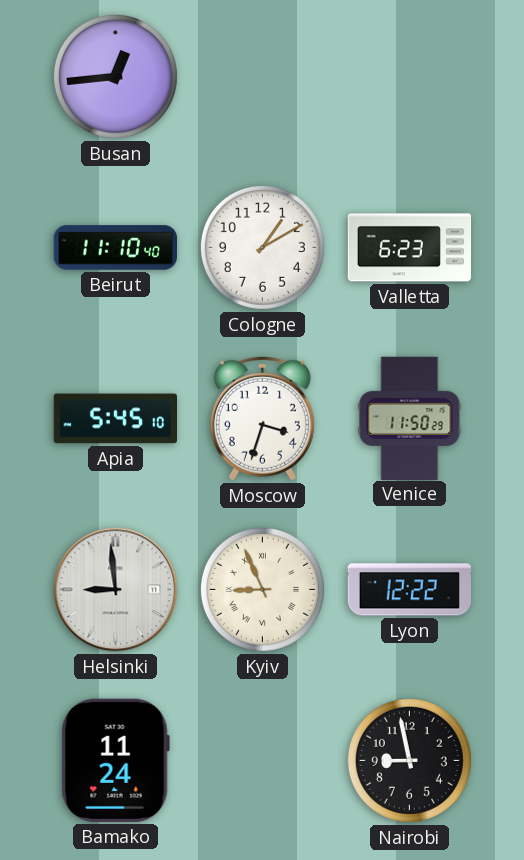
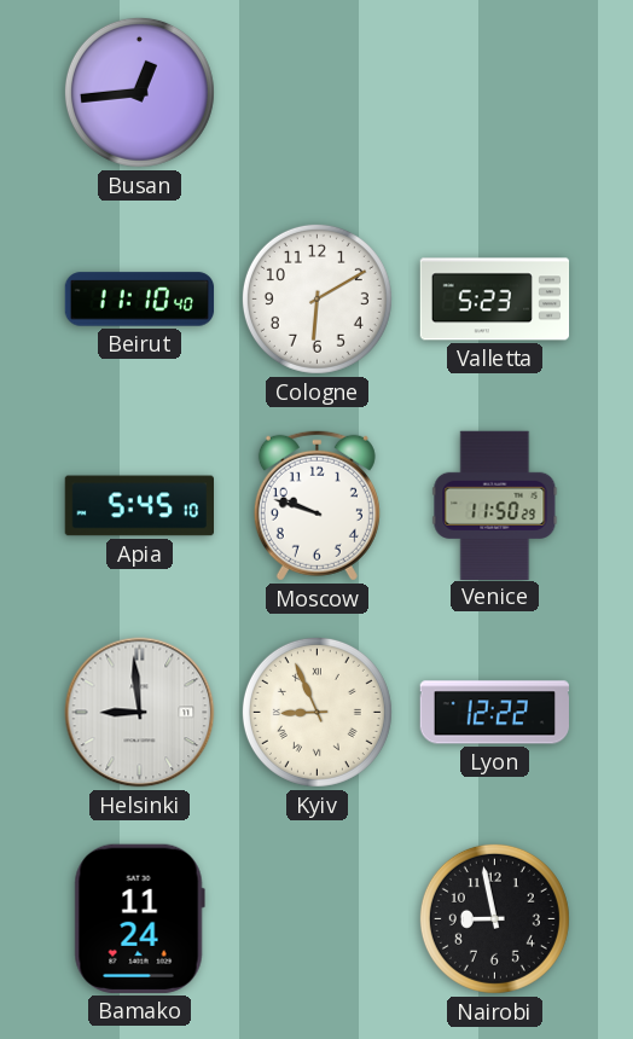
Cologne: 1:10 -> 6:10
Valletta: 6:23 -> 5:23
Moscow: 3:33 -> 9:48
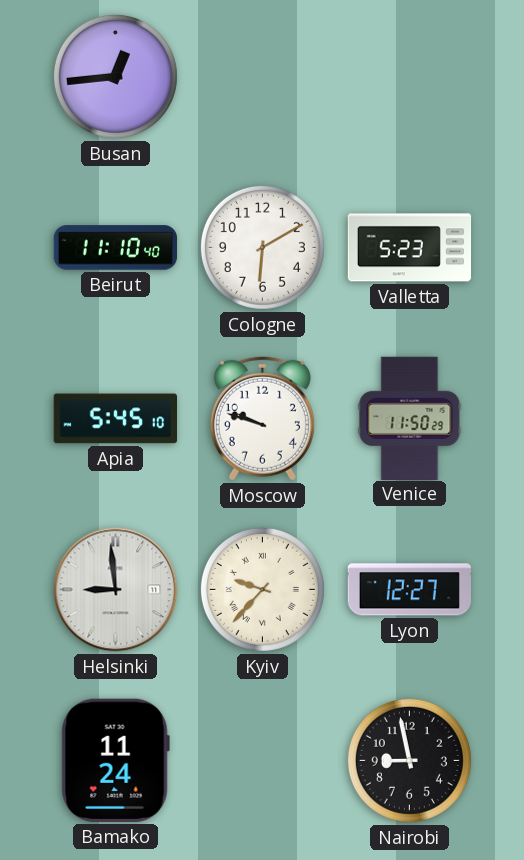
Kyiv: 8:56 -> 9:37
Lyon: 12:22 -> 12:27
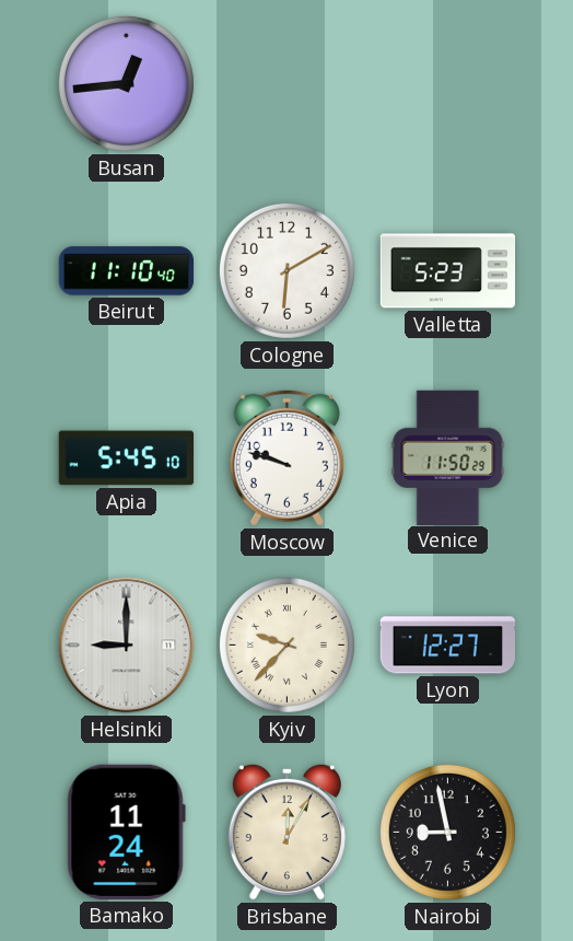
Helsinki: 8:59 -> 9:00
Brisbane: none -> 12:05
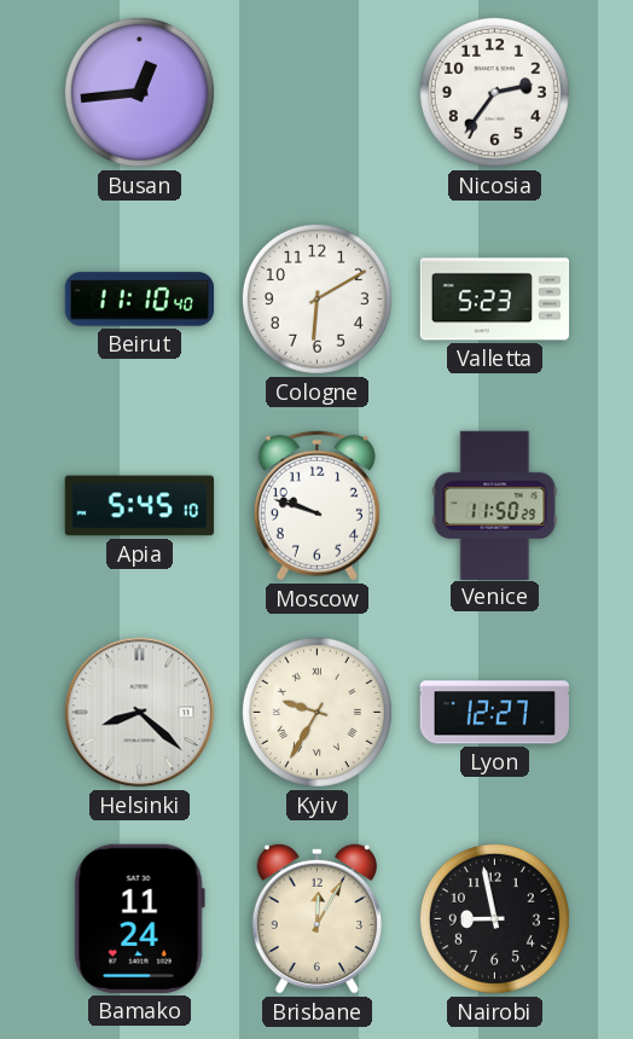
Nicosia: none -> 2:36
Helsinki: 9:00 -> 8:22
Kyiv: 9:37 -> 9:35
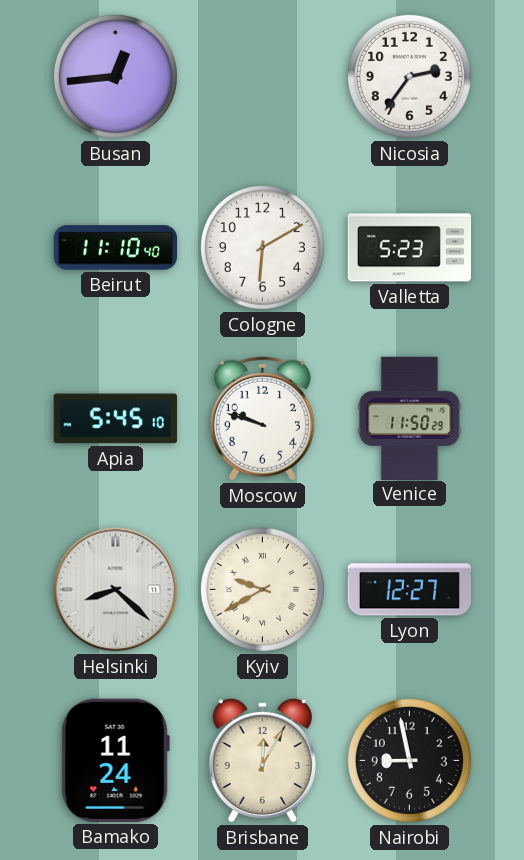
Kyiv: 9:35 -> 9:40
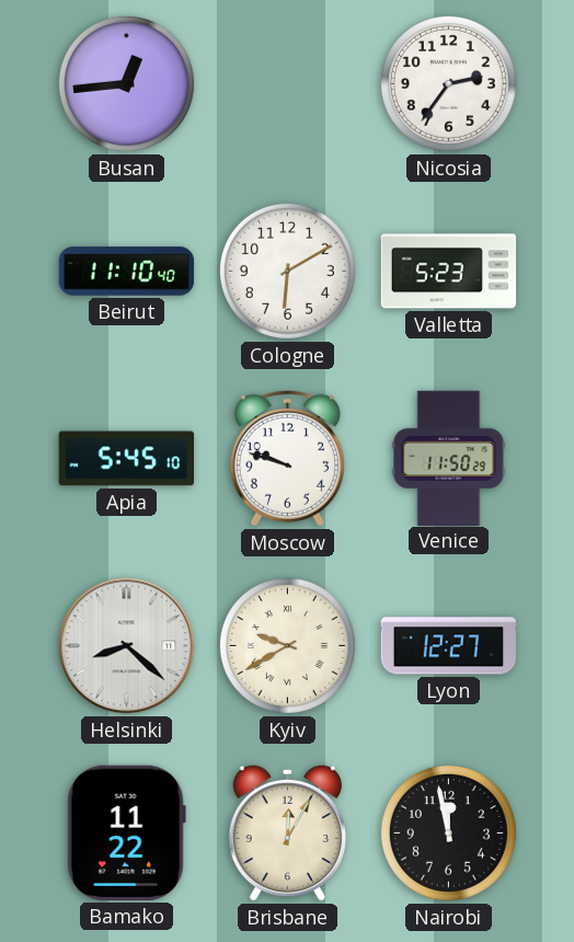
Bamako: 11:24 -> 11:22
Nairobi: 8:58 -> 11:58
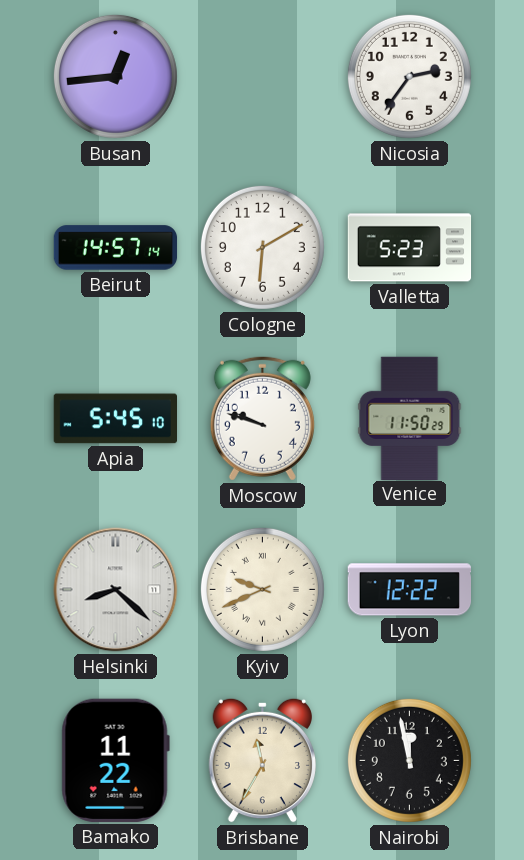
Beirut: 11:10 -> 14:57
Kyiv: 9:40 -> 9:41
Lyon: 12:27 -> 12:22
Brisbane: 12:05 -> 11:35
